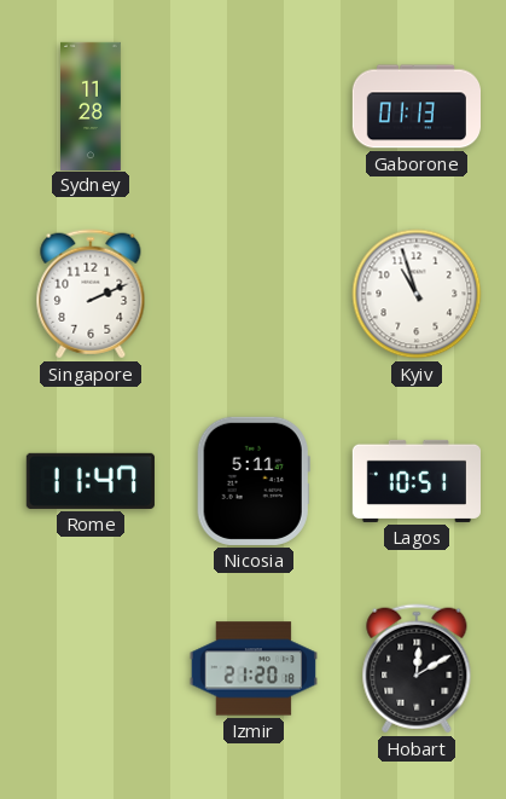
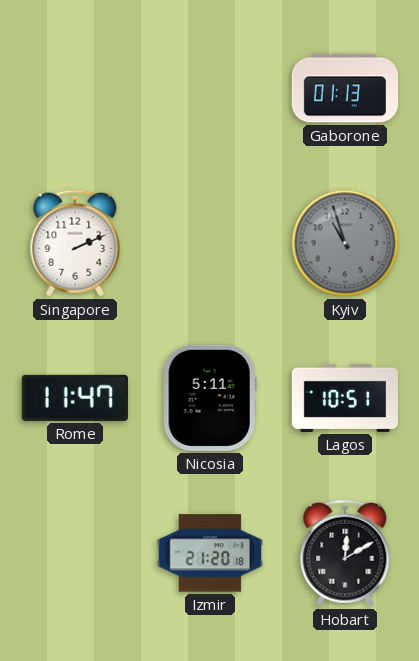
Sydney: 11:28 -> none
Kyiv dial: white -> grey
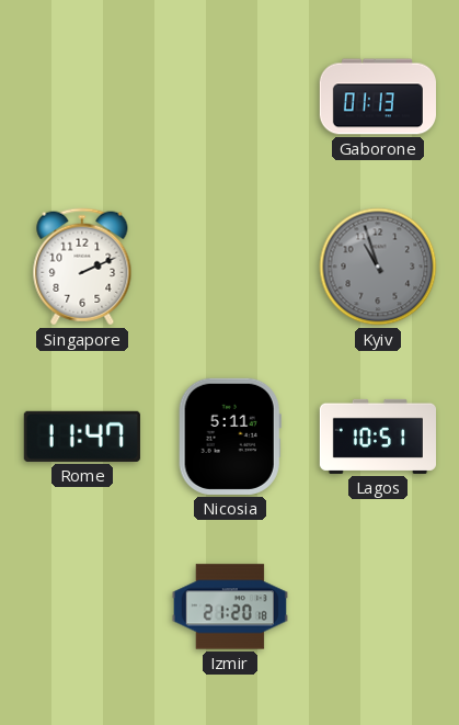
Hobart: 12:10 -> none
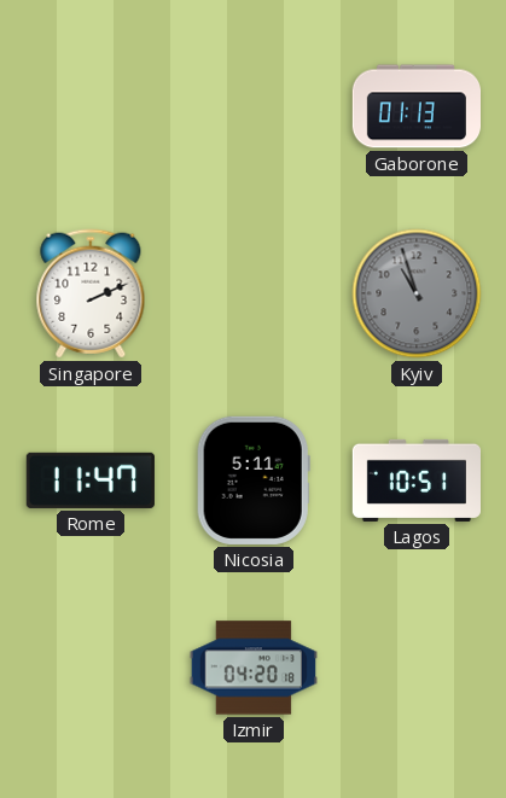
Izmir: 21:20 -> 04:20
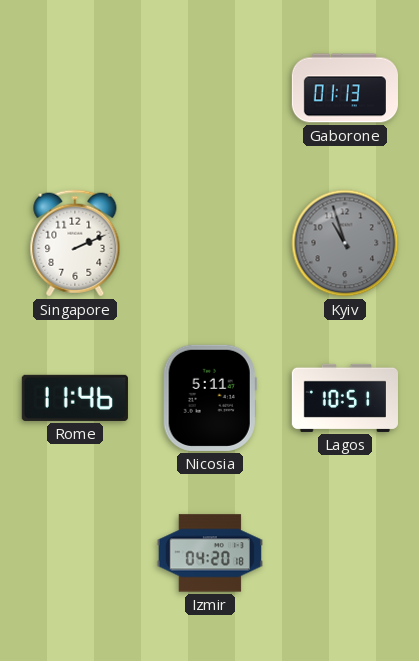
Rome: 11:47 -> 11:46
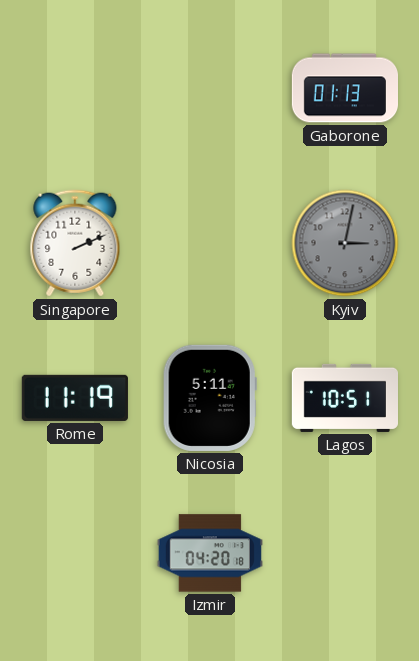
Kyiv: 10:57 -> 3:02
Rome: 11:46 -> 11:19
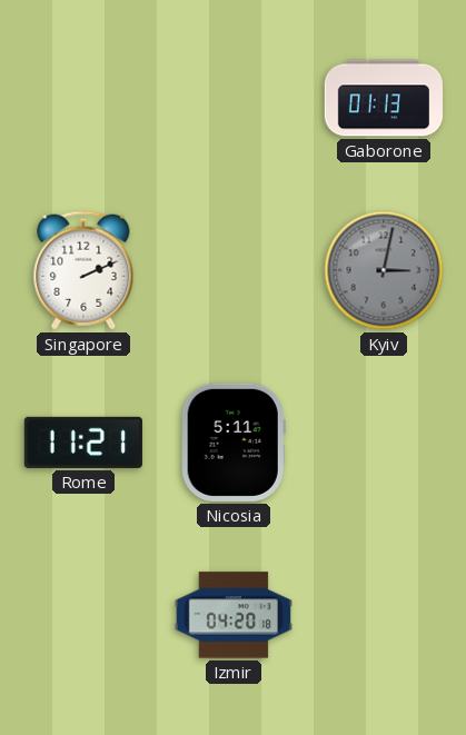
Rome: 11:19 -> 11:21
Lagos: 10:51 -> none
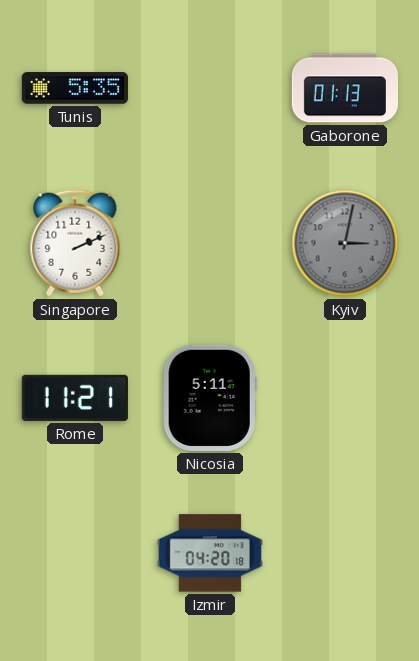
Tunis: none -> 5:35
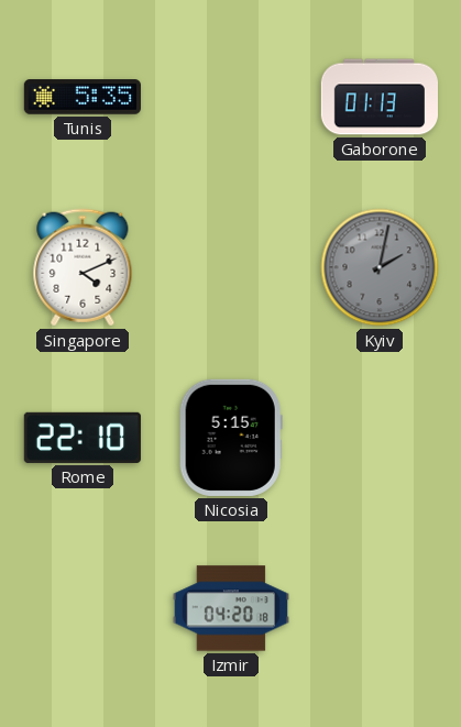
Singapore: 2:11 -> 4:11
Kyiv: 3:02 -> 2:02
Rome: 11:21 -> 22:10
Nicosia: 5:11 -> 5:15
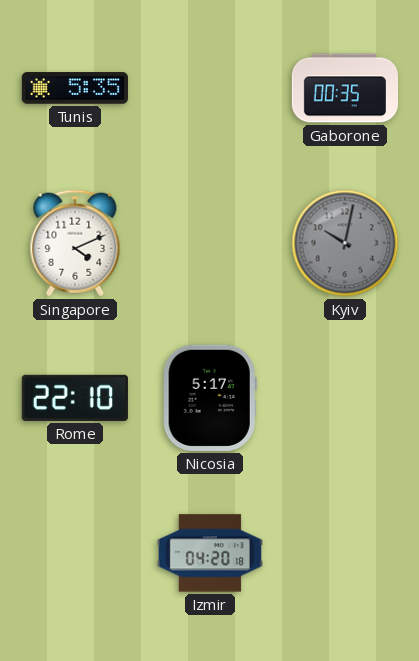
Gaborone: 01:13 -> 00:35
Kyiv: 2:02 -> 10:02
Nicosia: 5:15 -> 5:17
